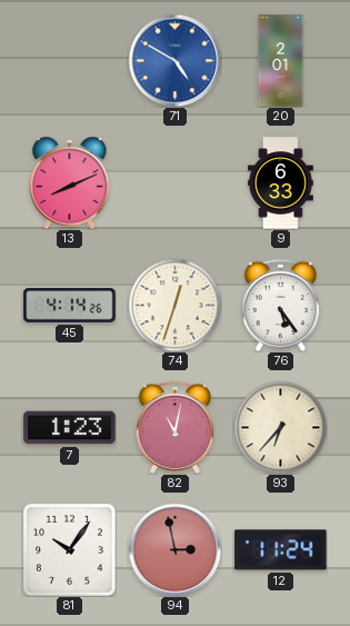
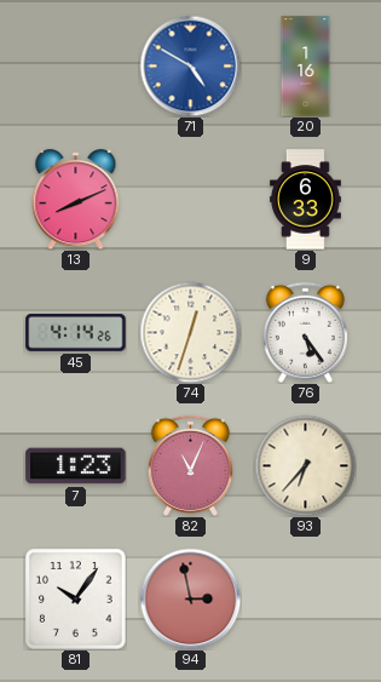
20: 2:01 -> 1:16
82: 11:02 -> 11:04
12: 11:24 -> none
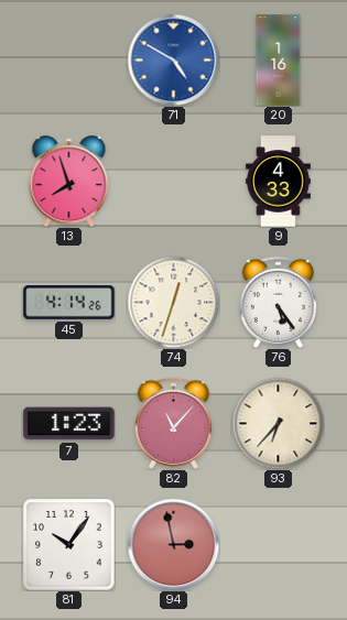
13: 8:11 -> 7:57
9: 6:33 -> 4:33
82: 11:04 -> 11:07
